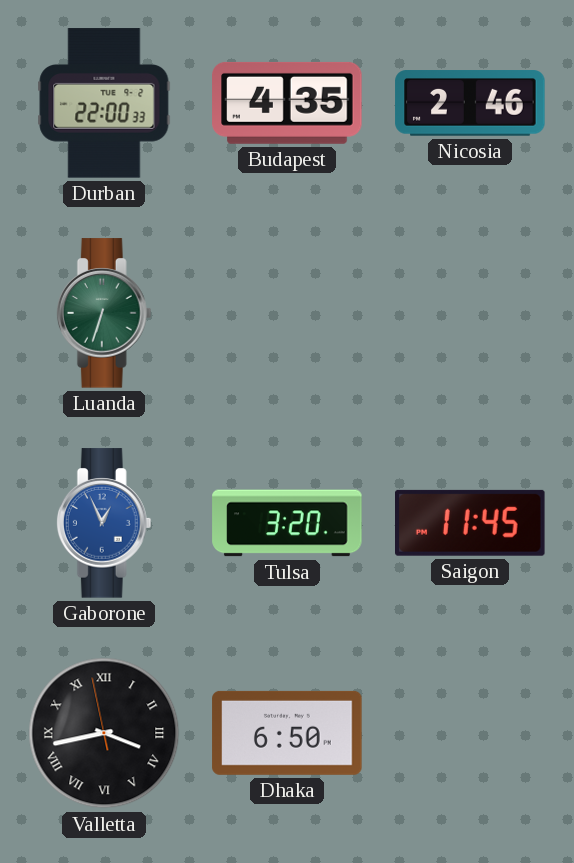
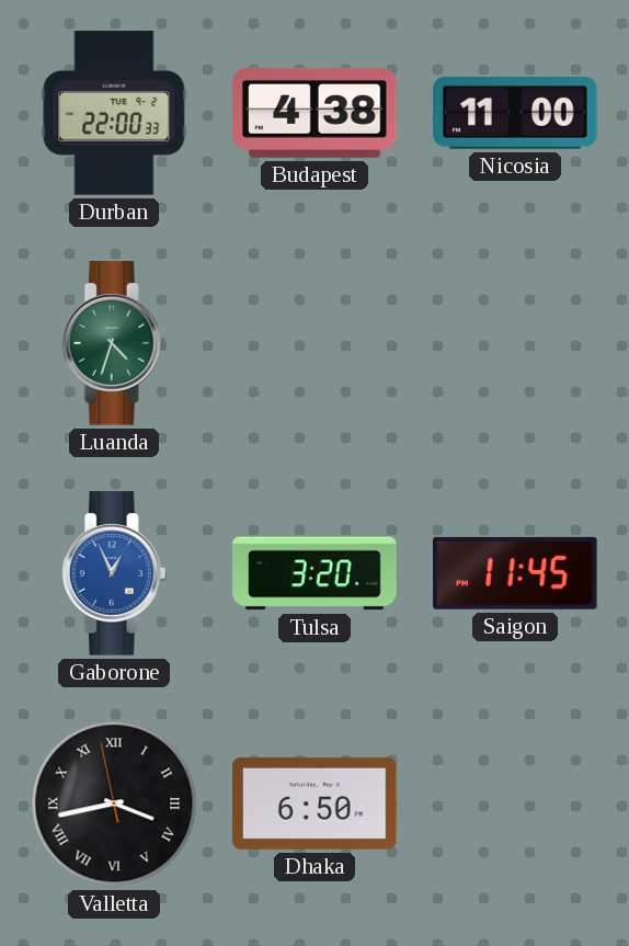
Budapest: 4:35 -> 4:38
Nicosia: 2:46 -> 11:00
Luanda: 6:33 -> 4:33
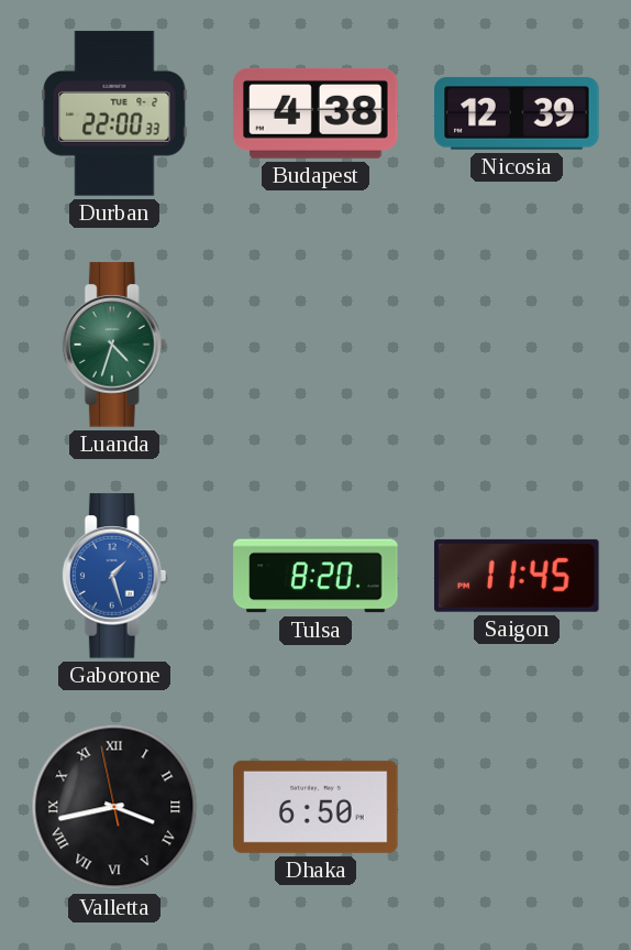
Nicosia: 11:00 -> 12:39
Gaborone: 12:56 -> 1:27
Tulsa: 3:20 -> 8:20
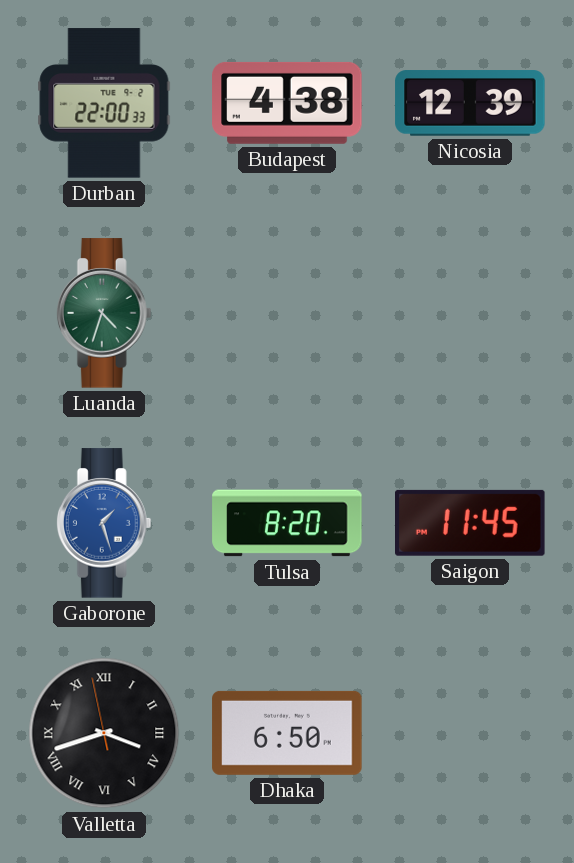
Valletta: 3:42 -> 3:41
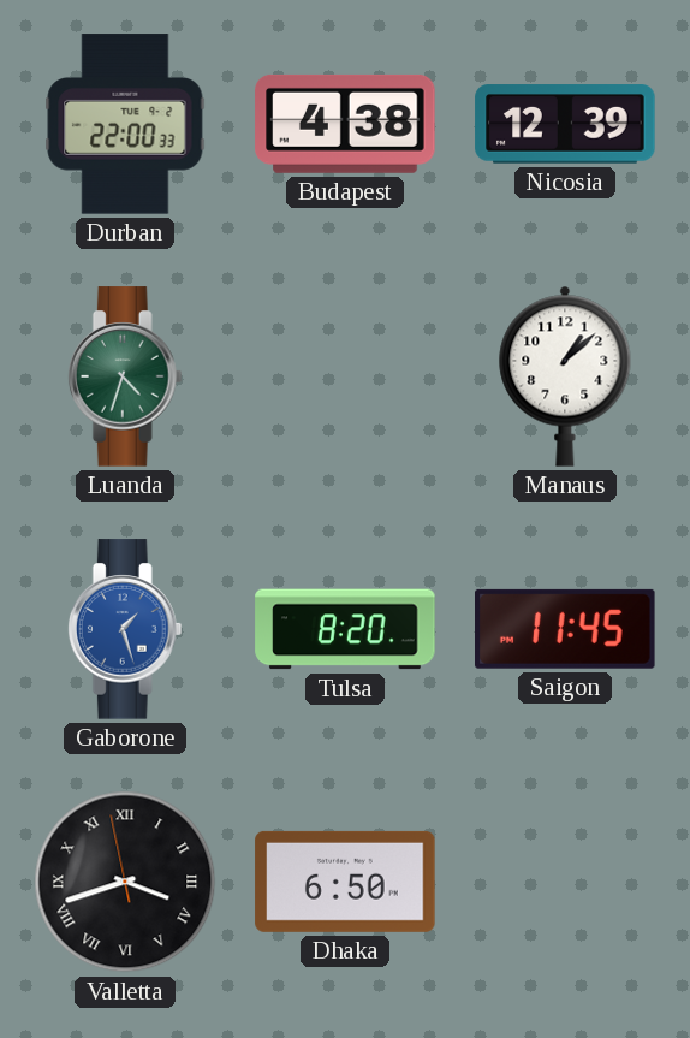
Manaus: none -> 1:08
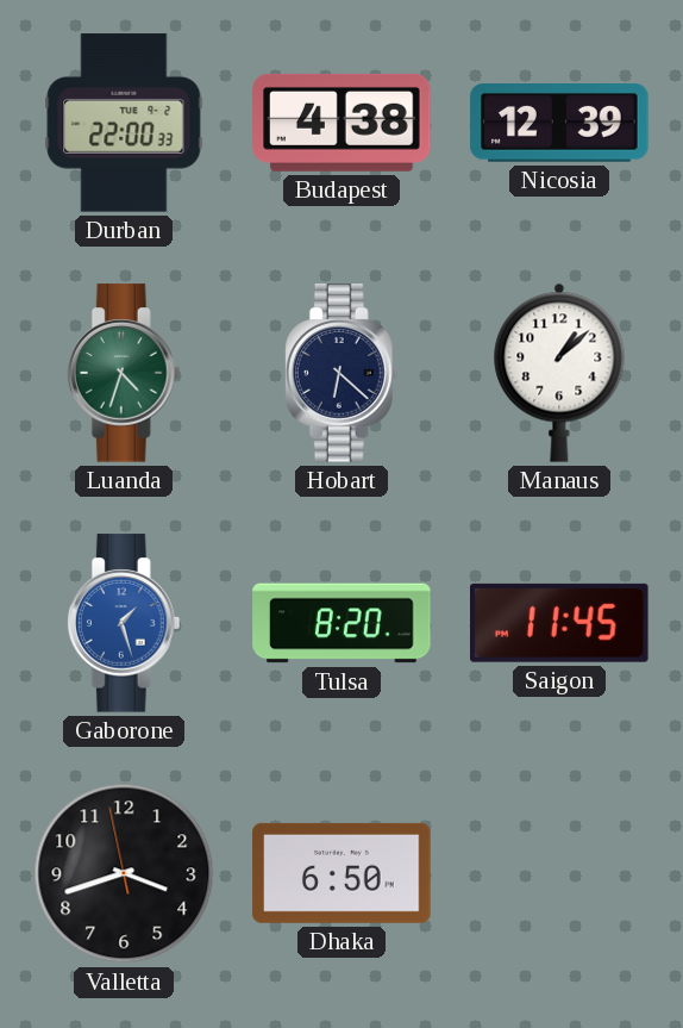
Hobart: none -> 6:22
Valletta numerals: Roman -> Arabic
